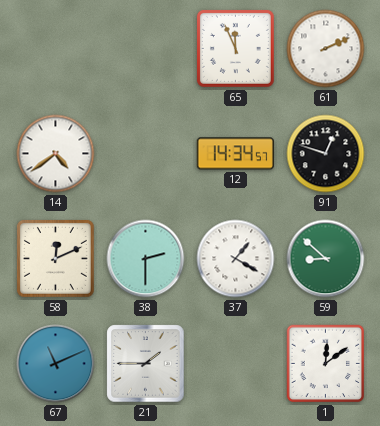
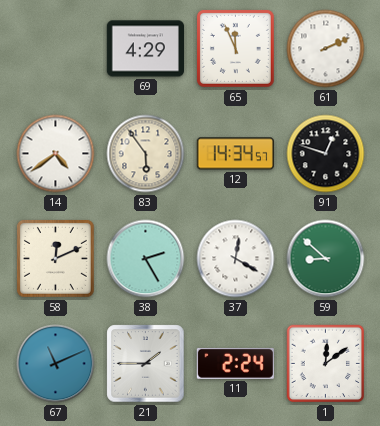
69: none -> 4:29
83: none -> 5:54
38: 2:30 -> 2:25
37: 1:20 -> 12:20
11: none -> 2:24
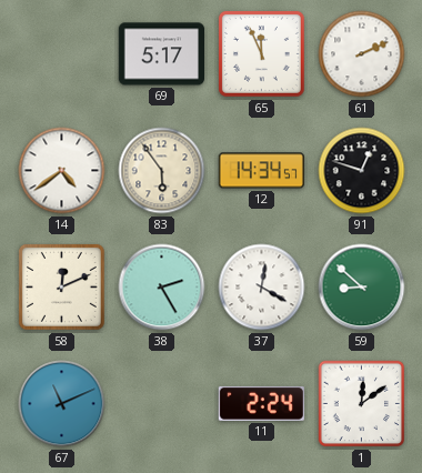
69: 4:29 -> 5:17
21: 1:45 -> none
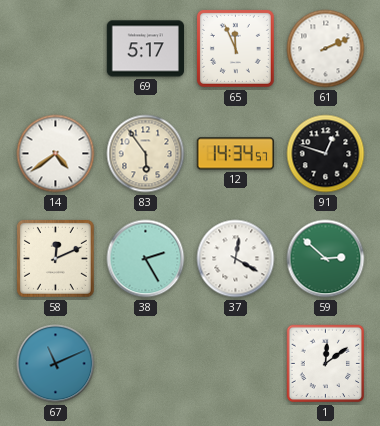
59: 8:52 -> 2:52
11: 2:24 -> none
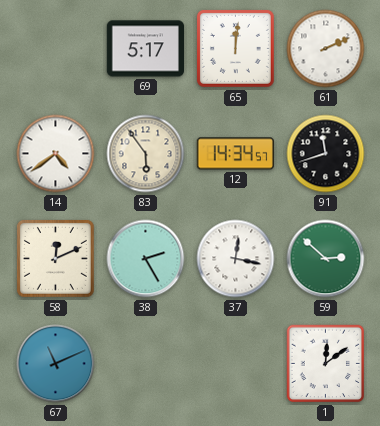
65: 11:56 -> 12:01
91: 12:48 -> 11:42
37: 12:20 -> 12:17
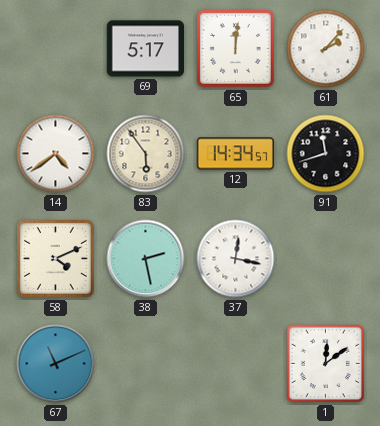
61: 2:11 -> 2:07
58: 12:11 -> 4:11
38: 2:25 -> 2:28
59: 2:52 -> none
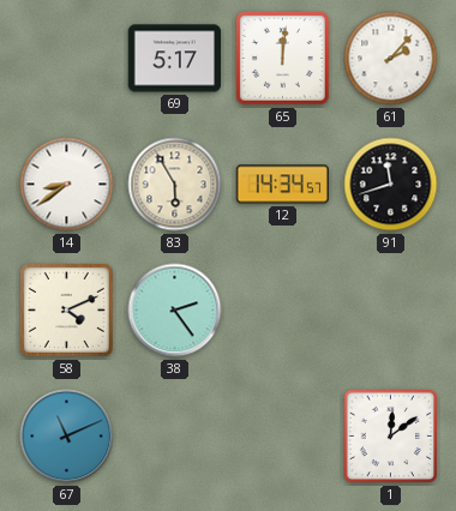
14: 4:39 -> 8:39
83: 5:54 -> 5:55
38: 2:28 -> 2:24
37: 12:17 -> none
